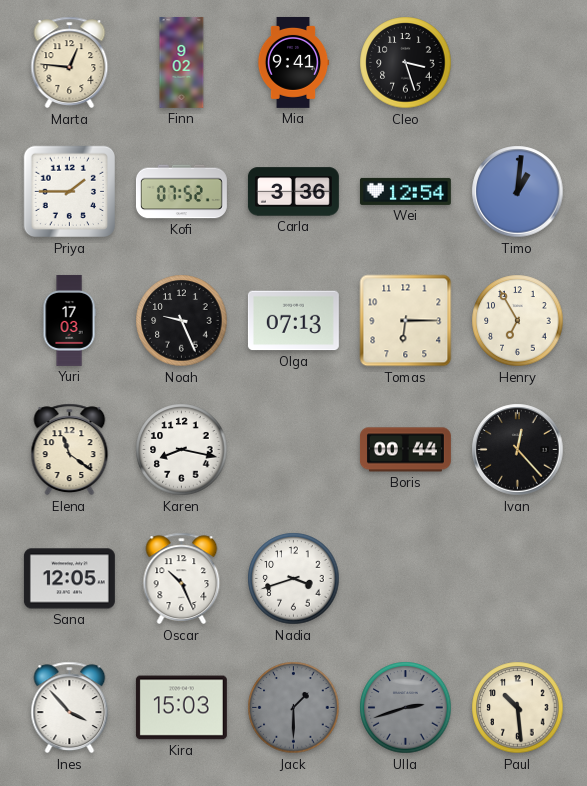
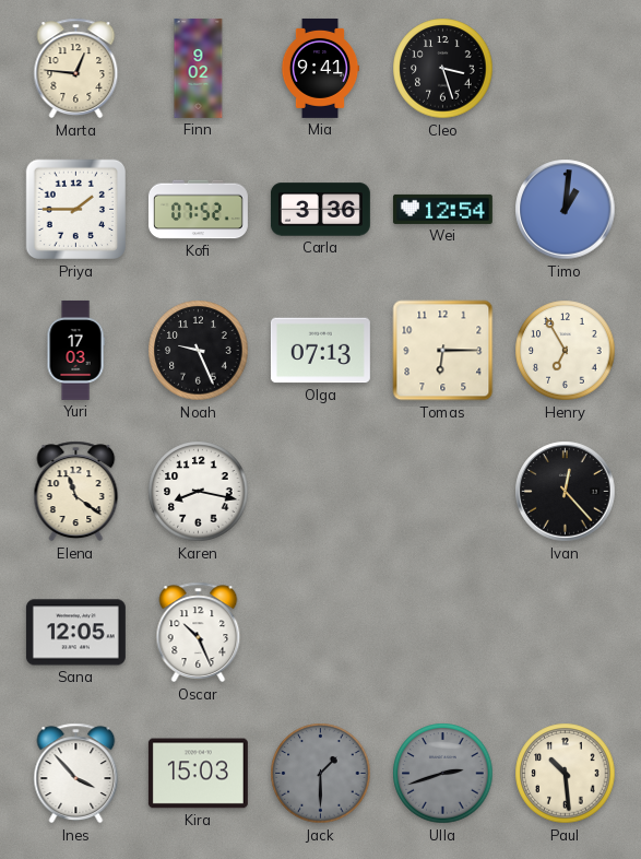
Boris: 00:44 -> none
Nadia: 3:42 -> none
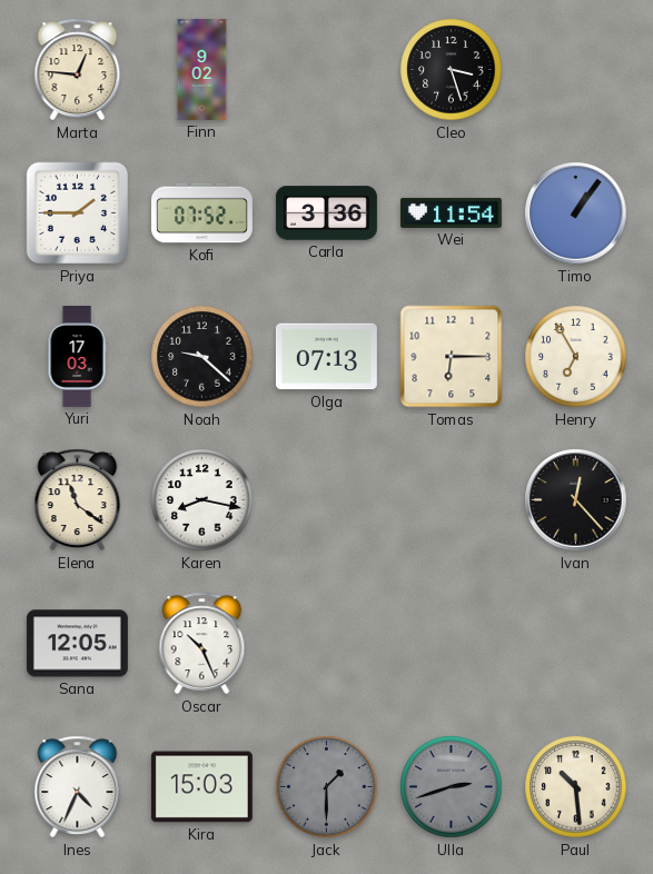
Mia: 9:41 -> none
Wei: 12:54 -> 11:54
Timo: 1:01 -> 1:06
Noah: 9:26 -> 9:22
Ines: 3:53 -> 4:34
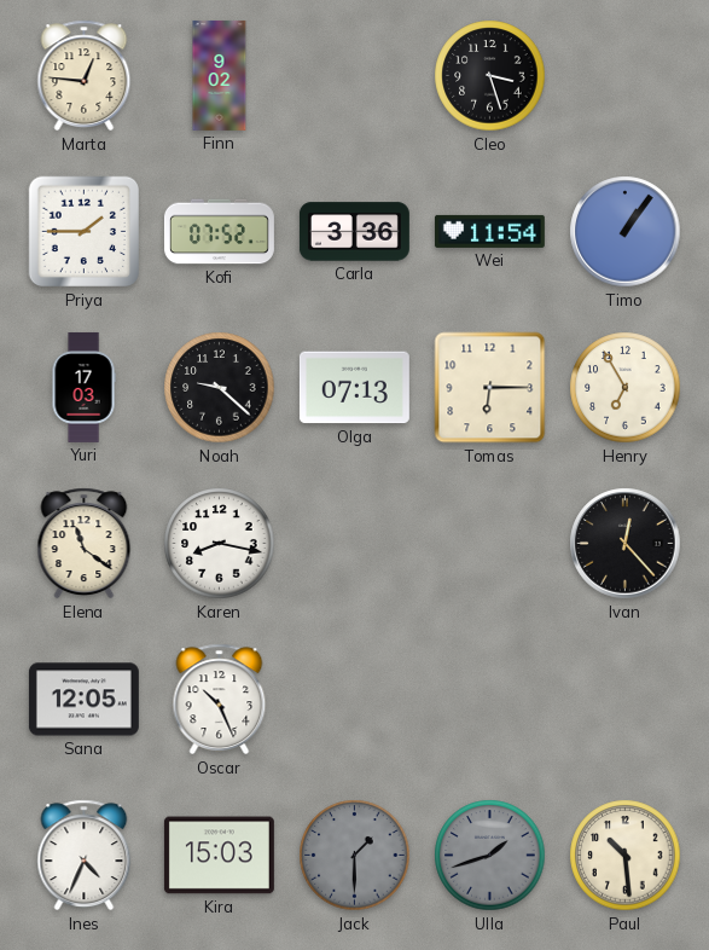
Ulla: 2:42 -> 1:42
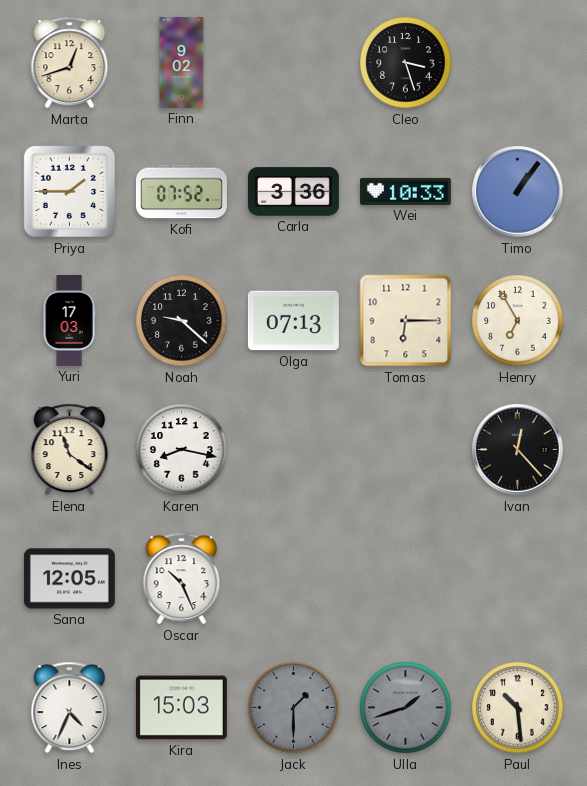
Marta: 12:46 -> 12:42
Wei: 11:54 -> 10:33
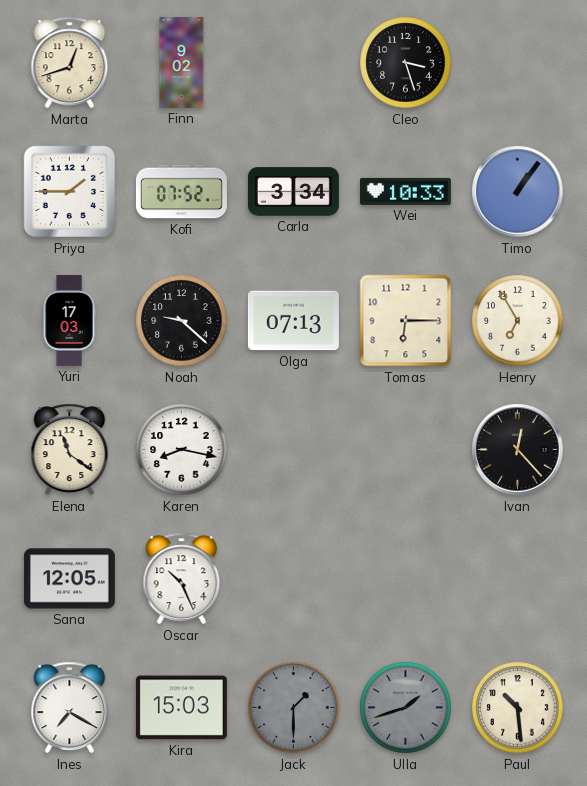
Carla: 3:36 -> 3:34
Ines: 4:34 -> 7:20
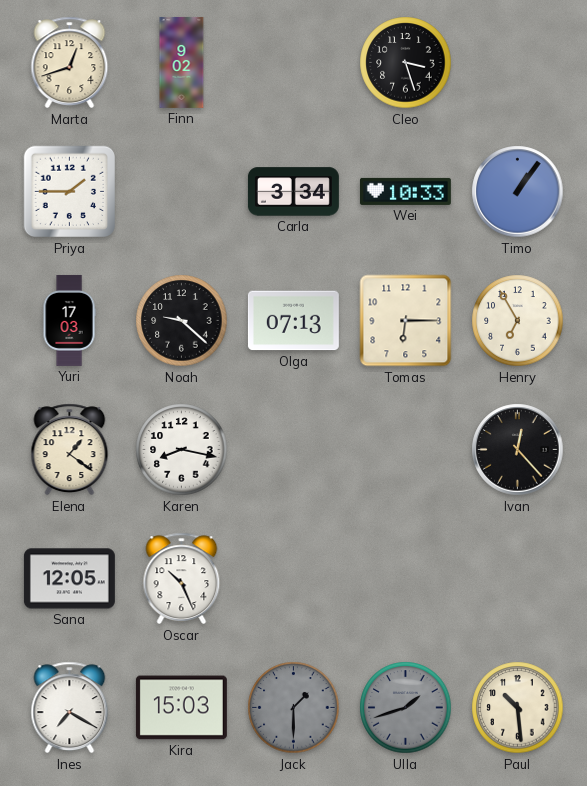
Kofi: 07:52 -> none
Elena: 11:21 -> 1:21
